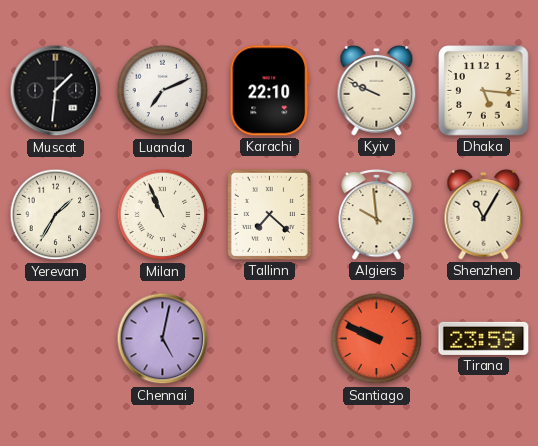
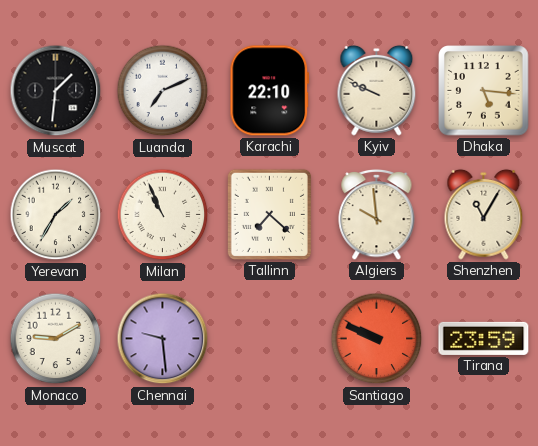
Monaco: none -> 9:10
Chennai: 5:02 -> 9:29
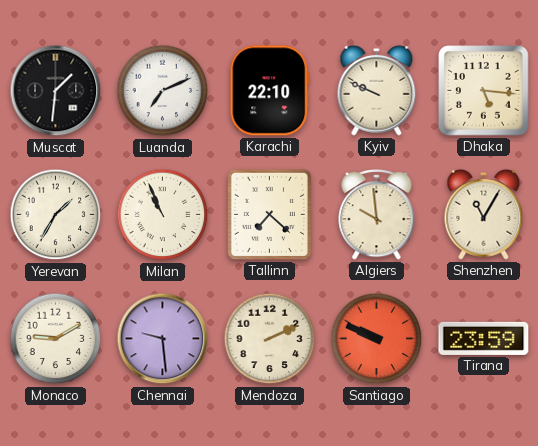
Mendoza: none -> 2:11
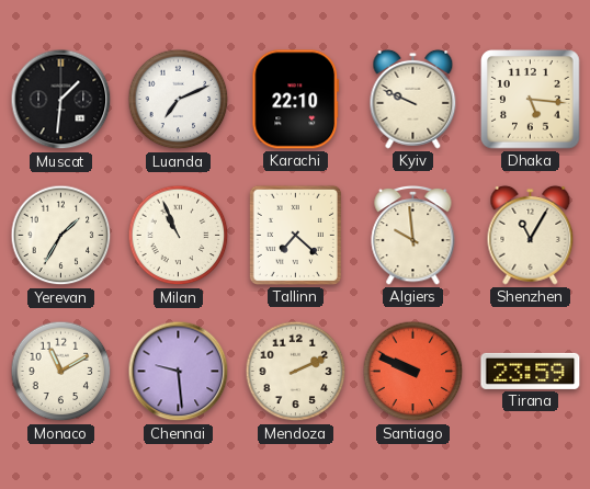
Monaco: 9:10 -> 11:10
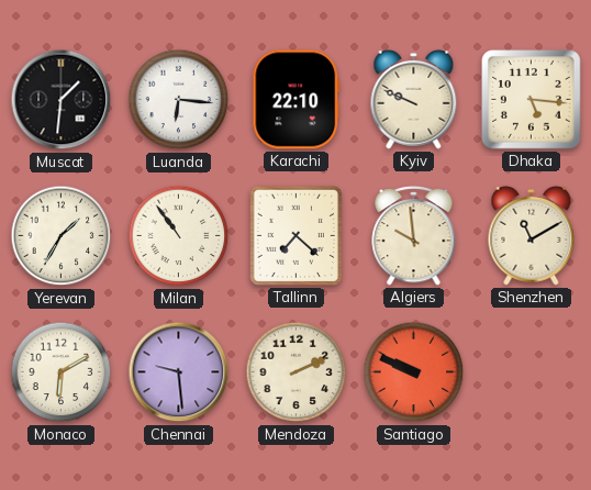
Luanda: 7:11 -> 6:16
Milan: 10:56 -> 10:54
Shenzhen: 11:05 -> 11:10
Monaco: 11:10 -> 6:10
Tirana: 23:59 -> none
